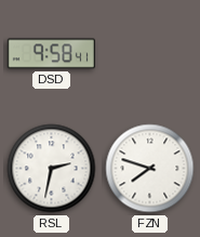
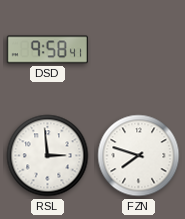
RSL: 2:32 -> 2:59
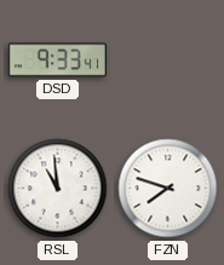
DSD: 9:58 -> 9:33
RSL: 2:59 -> 10:59
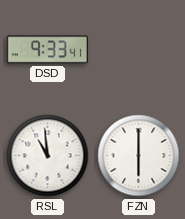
FZN: 7:48 -> 6:00
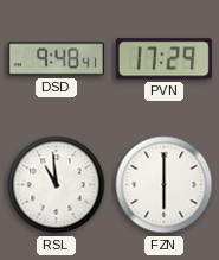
DSD: 9:33 -> 9:48
PVN: none -> 17:29
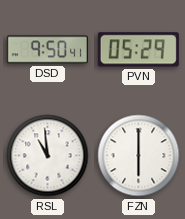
DSD: 9:48 -> 9:50
PVN: 17:29 -> 05:29
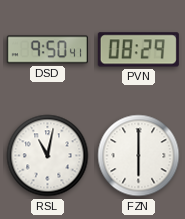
PVN: 05:29 -> 08:29
RSL: 10:59 -> 11:02
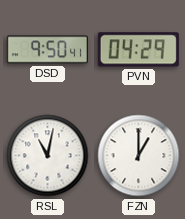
PVN: 08:29 -> 04:29
FZN: 6:00 -> 1:00
